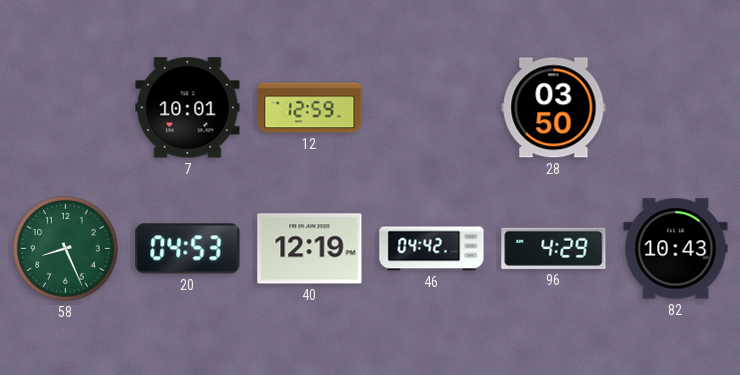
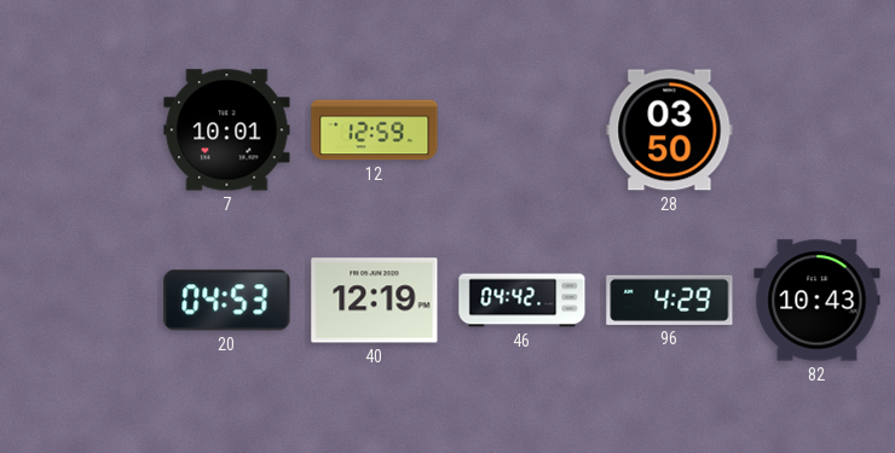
58: 8:26 -> none
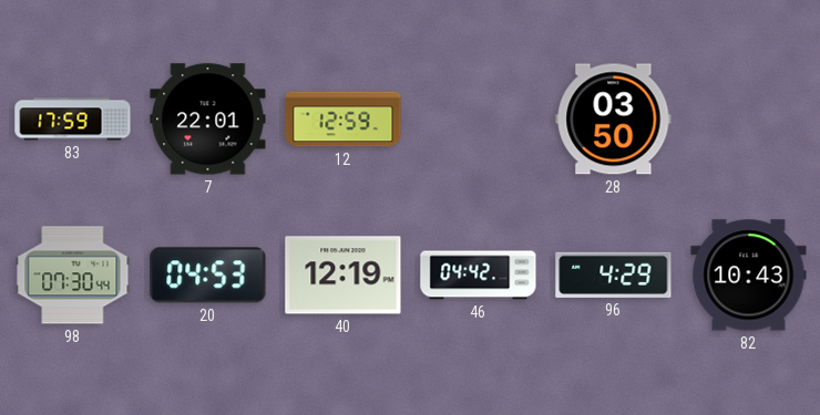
83: none -> 17:59
7: 10:01 -> 22:01
98: none -> 07:30
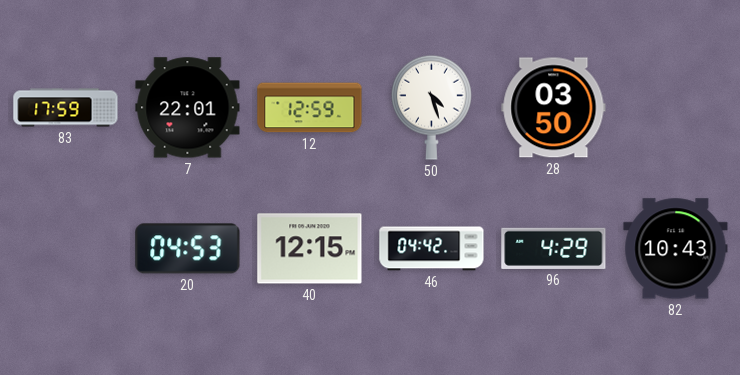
50: none -> 4:27
98: 07:30 -> none
40: 12:19 -> 12:15
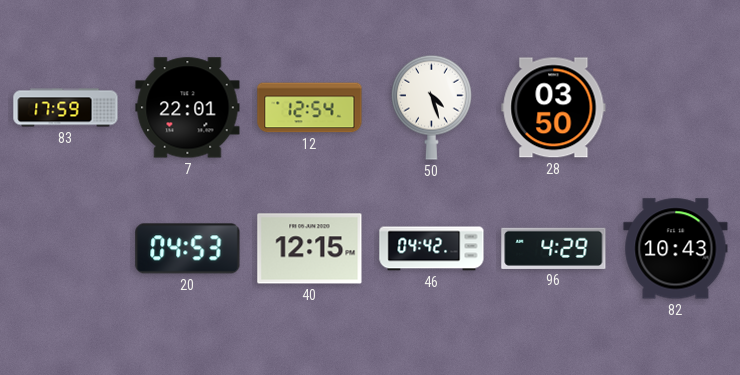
12: 12:59 -> 12:54
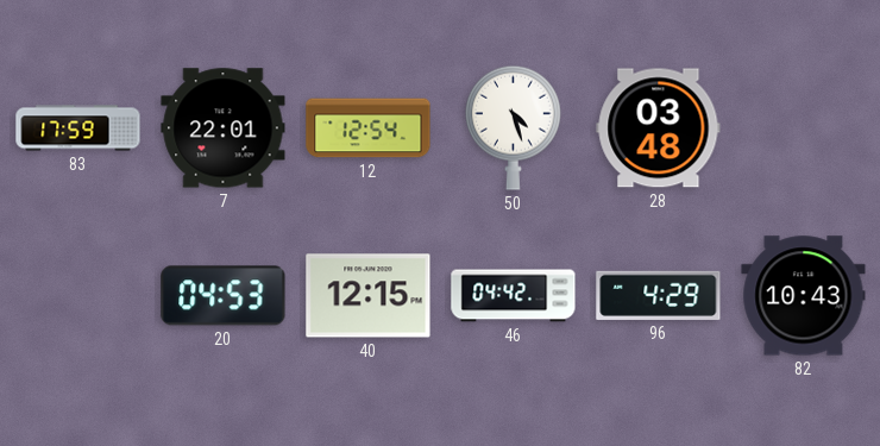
28: 03:50 -> 03:48
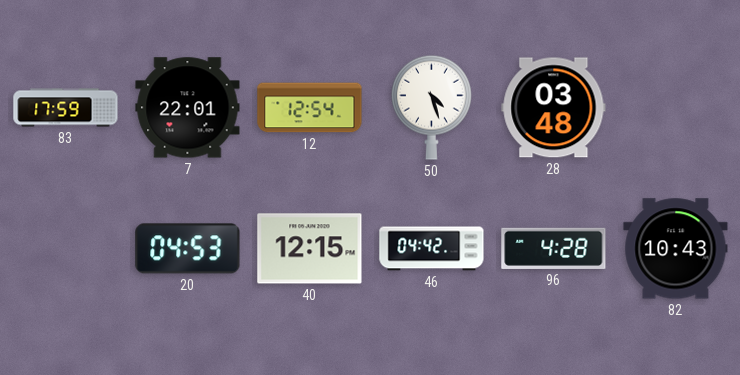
96: 4:29 -> 4:28
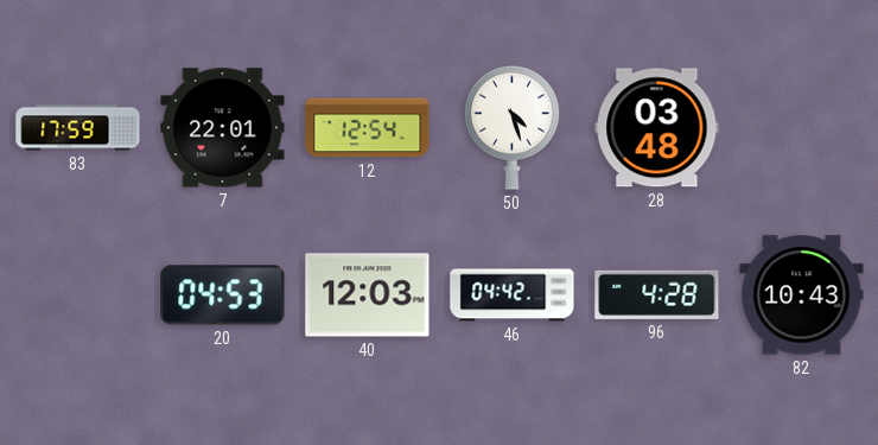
40: 12:15 -> 12:03
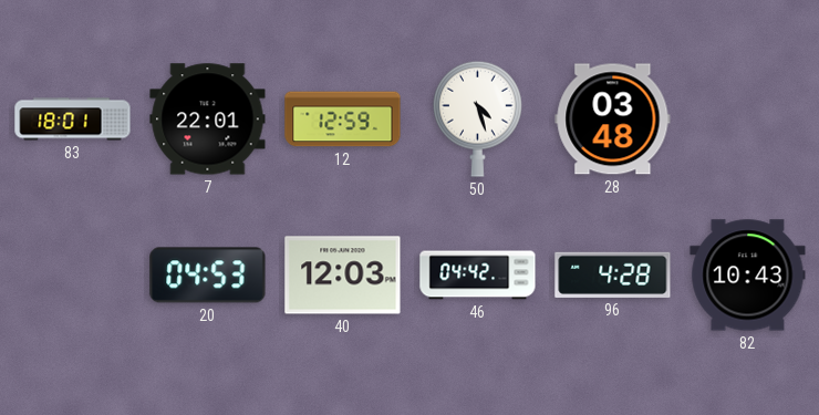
83: 17:59 -> 18:01
12: 12:54 -> 12:59
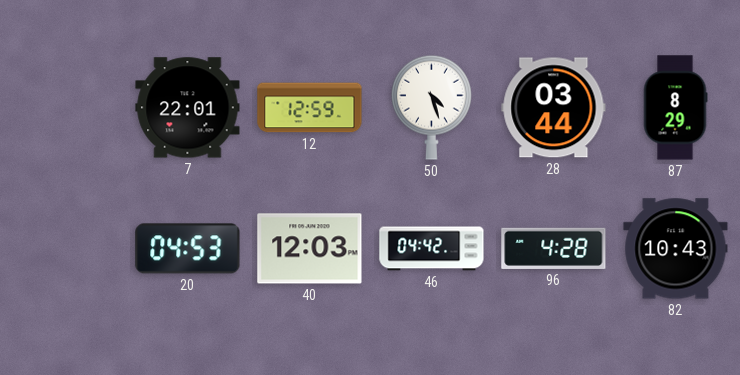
83: 18:01 -> none
28: 03:48 -> 03:44
87: none -> 8:29
